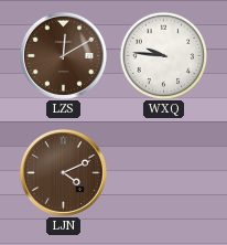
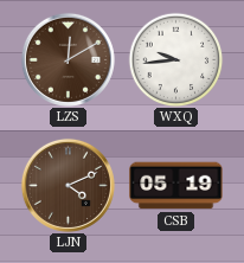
WXQ: 9:46 -> 9:44
CSB: none -> 05:19
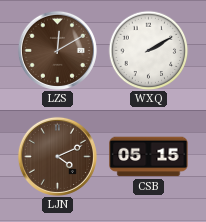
WXQ: 9:44 -> 2:10
CSB: 05:19 -> 05:15
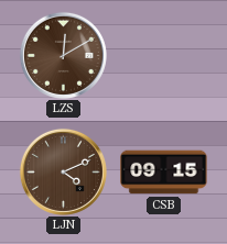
WXQ: 2:10 -> none
CSB: 05:15 -> 09:15
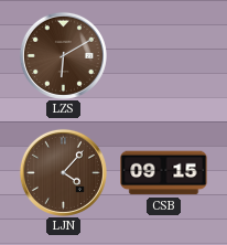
LZS: 12:10 -> 6:10
LJN: 4:11 -> 4:07
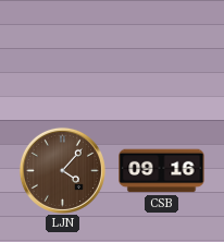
LZS: 6:10 -> none
CSB: 09:15 -> 09:16
